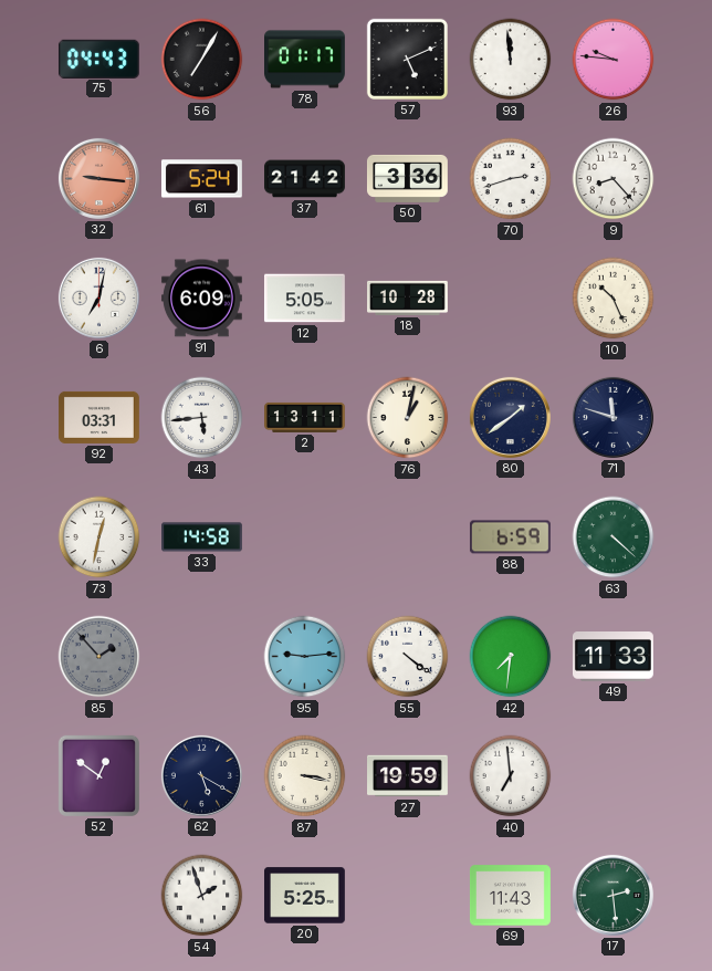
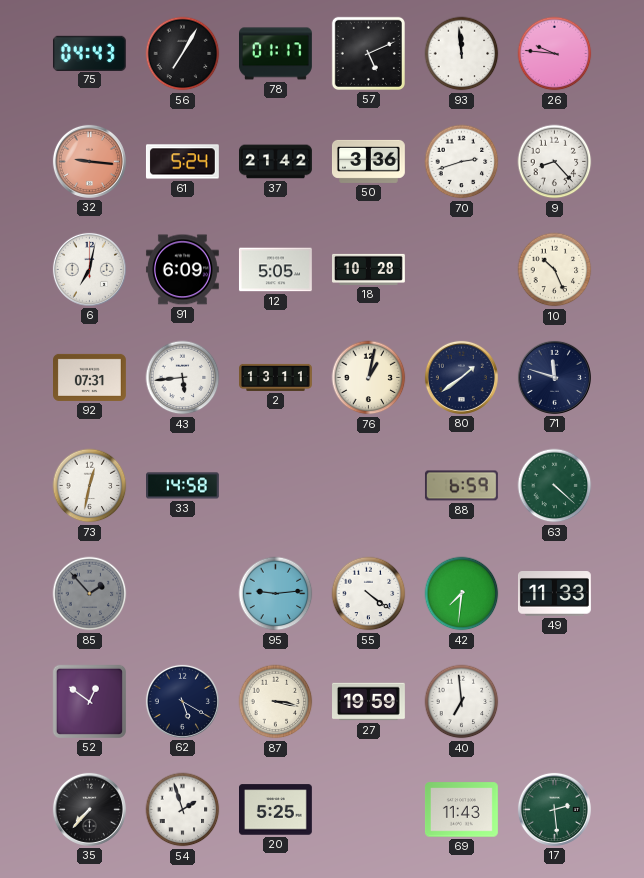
92: 03:31 -> 07:31
35: none -> 7:37
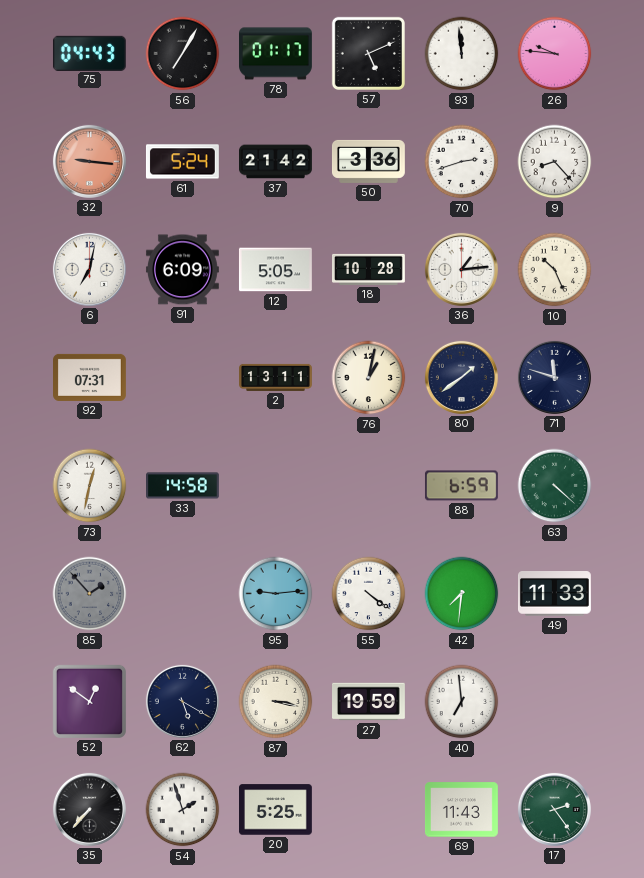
36: none -> 1:14
43: 5:44 -> none
17: 2:29 -> 2:24
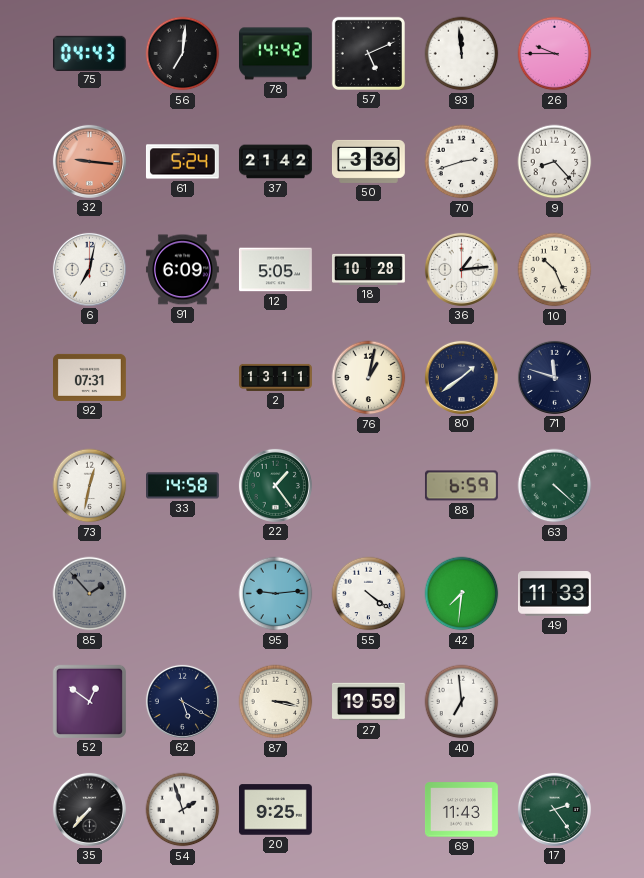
56: 7:05 -> 7:01
78: 01:17 -> 14:42
26: 9:46 -> 9:45
22: none -> 1:24
20: 5:25 -> 9:25
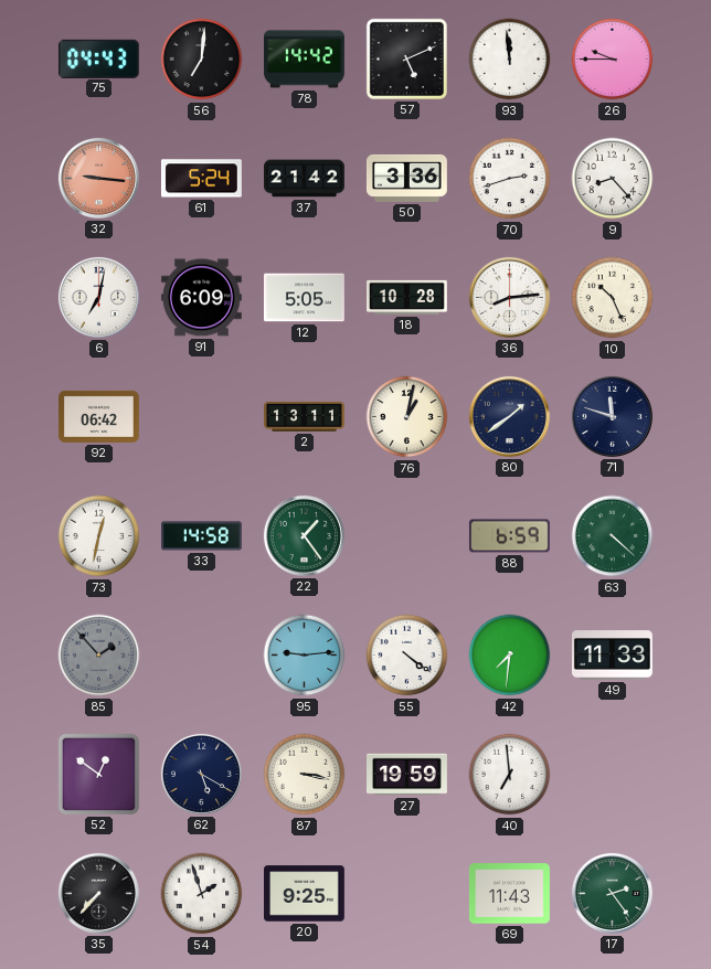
36: 1:14 -> 8:14
92: 07:31 -> 06:42
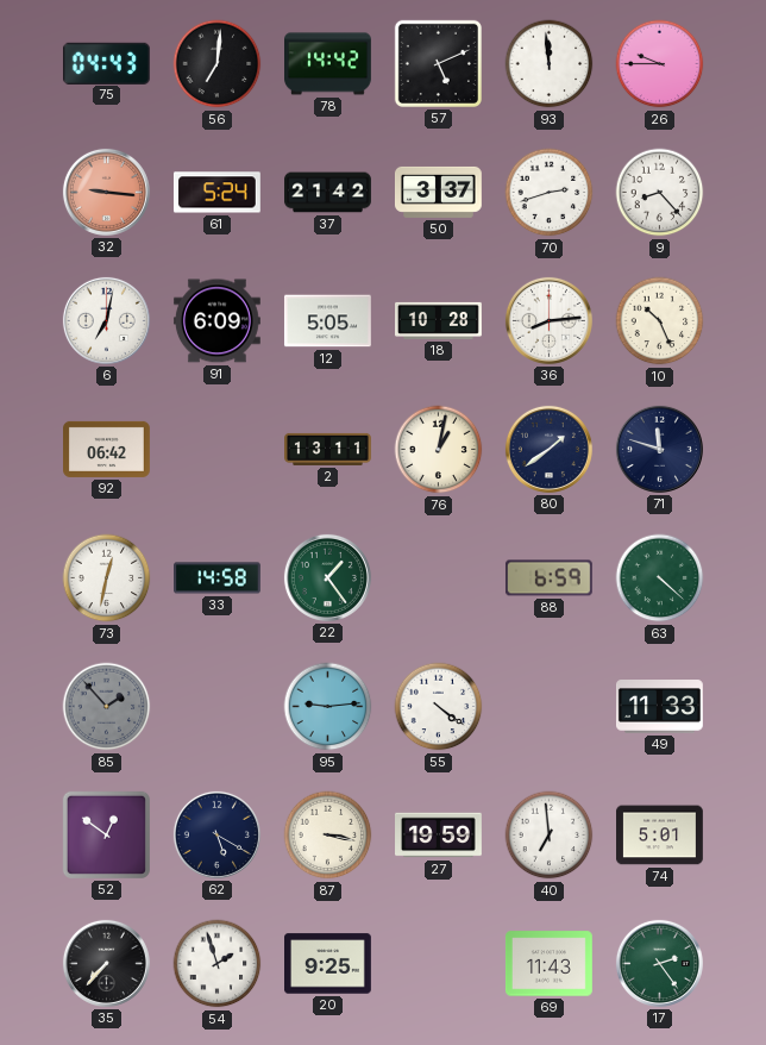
50: 3:36 -> 3:37
42: 7:31 -> none
74: none -> 5:01
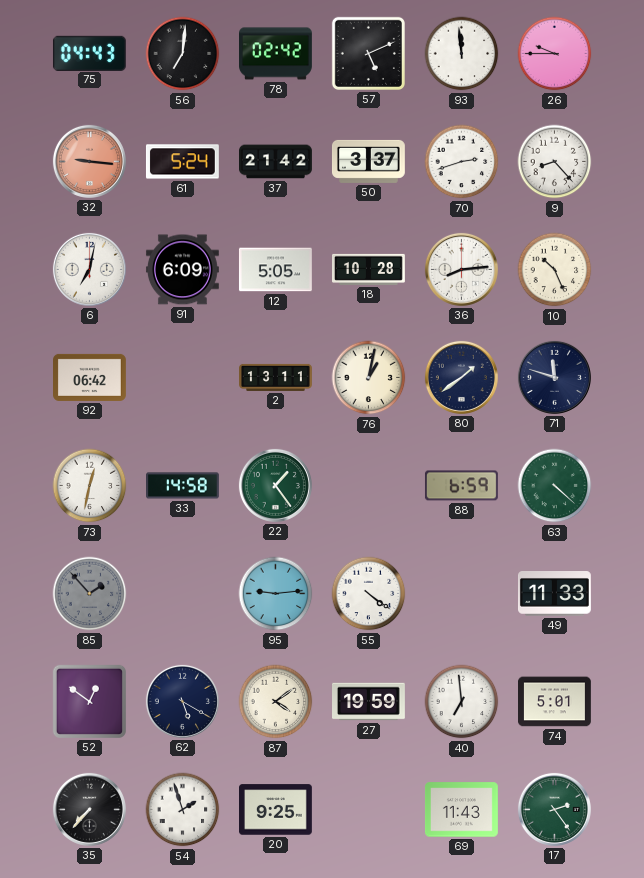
78: 14:42 -> 02:42
87: 3:17 -> 4:09
